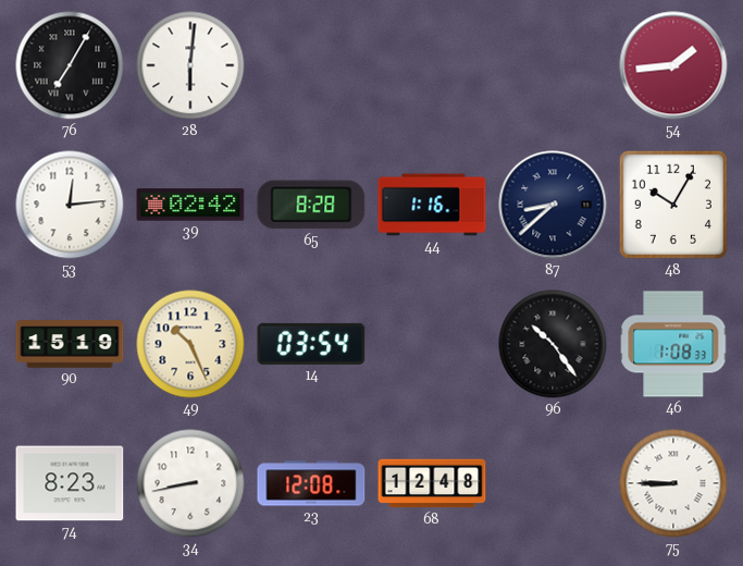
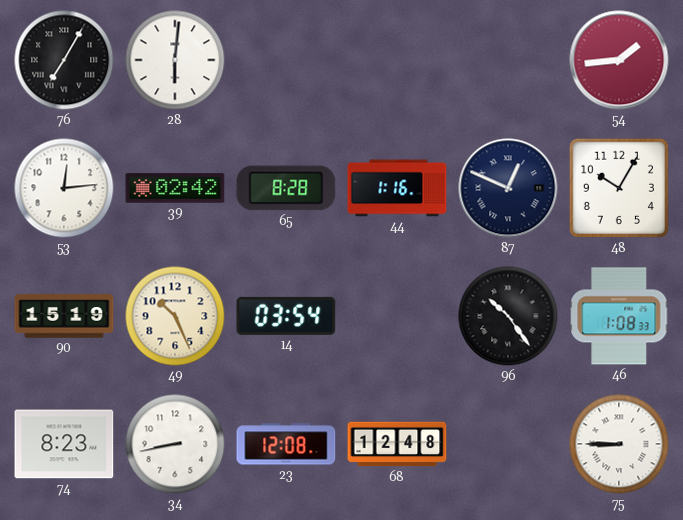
87: 8:38 -> 12:49
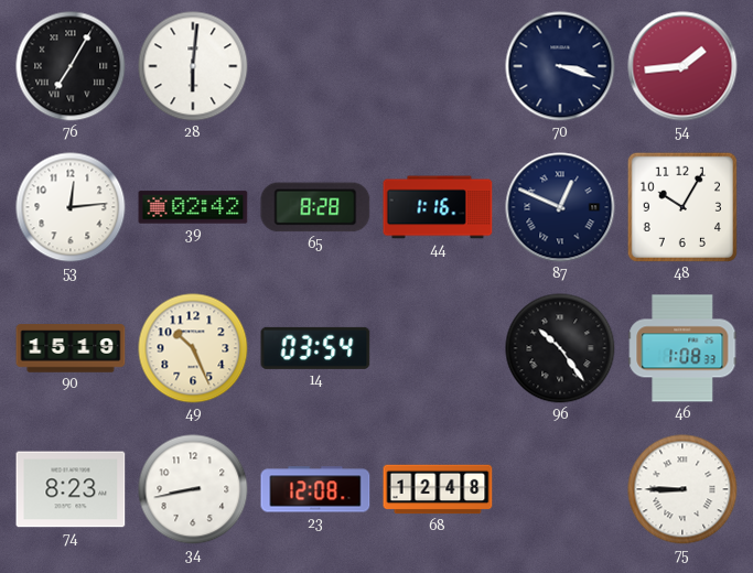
70: none -> 3:18
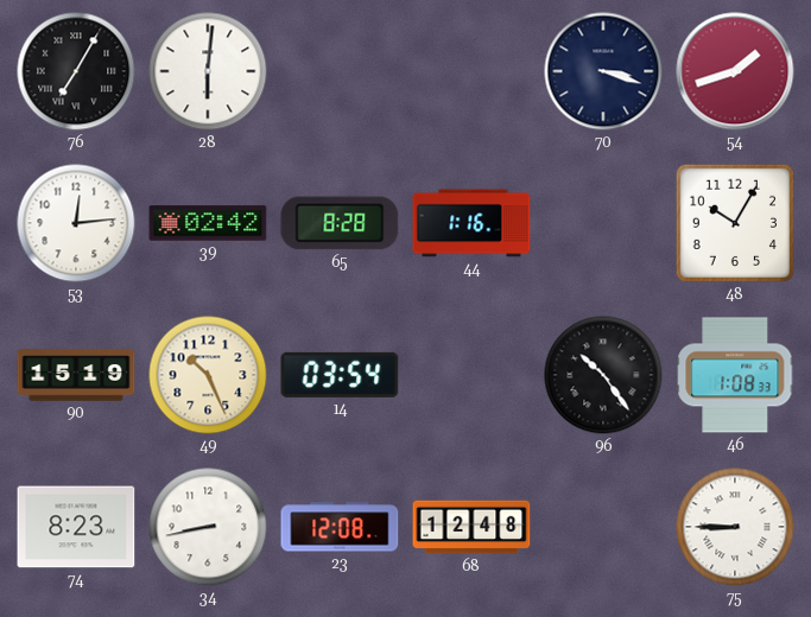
54: 1:44 -> 1:42
87: 12:49 -> none
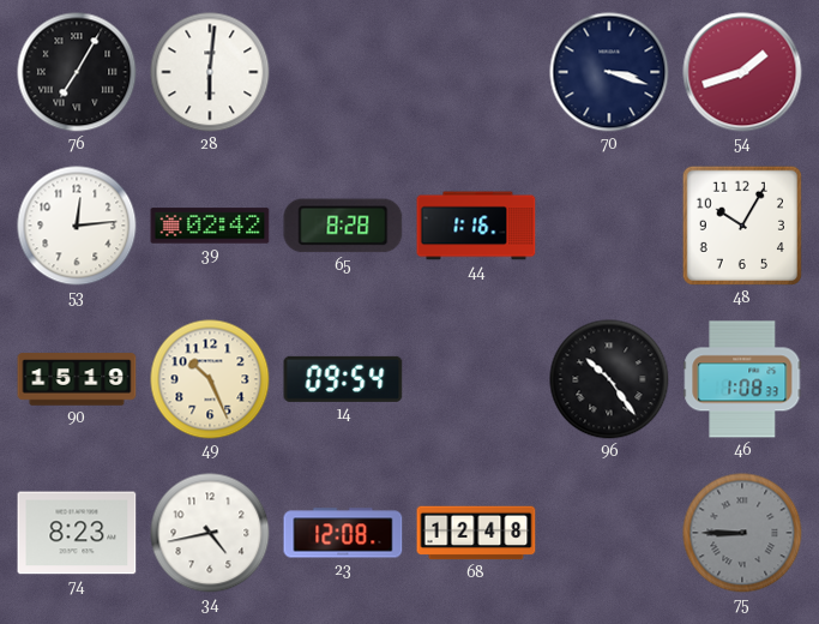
14: 03:54 -> 09:54
34: 8:43 -> 4:43
75 dial: white -> grey
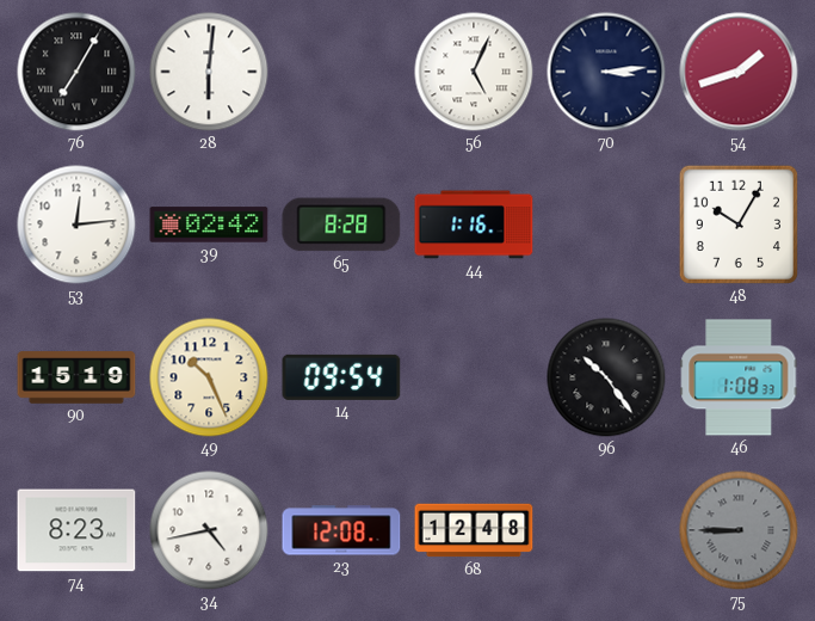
56: none -> 5:04
70: 3:18 -> 3:14
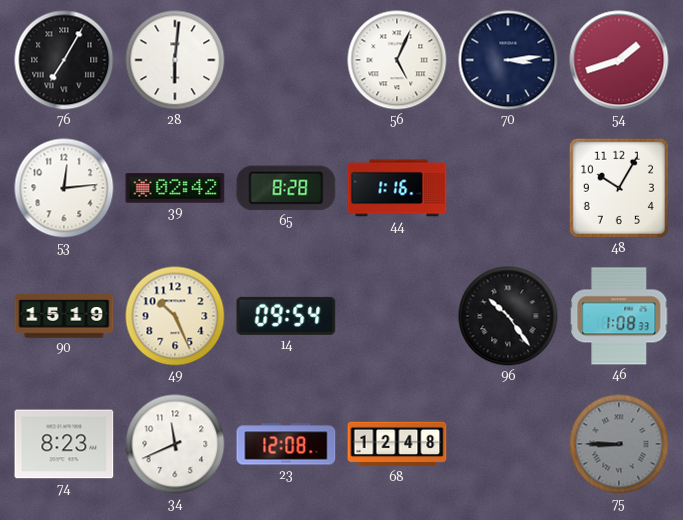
34: 4:43 -> 11:41
